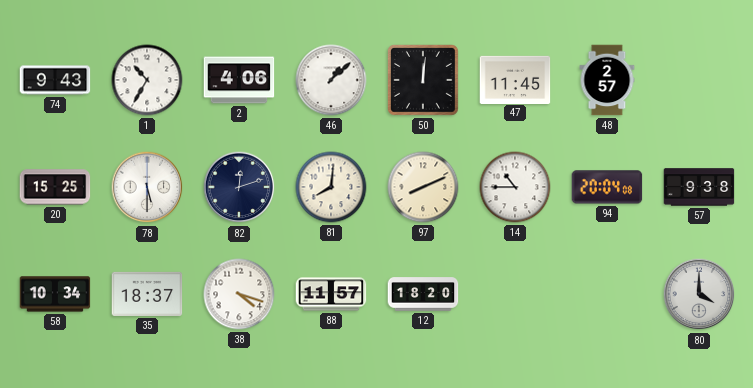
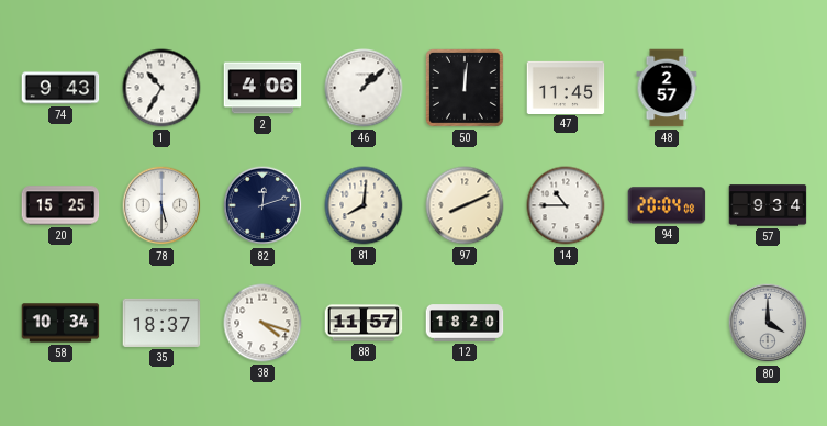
57: 9:38 -> 9:34
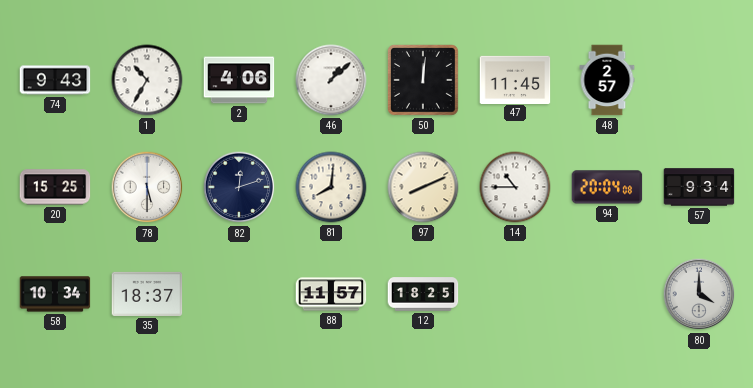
38: 4:18 -> none
12: 18:20 -> 18:25
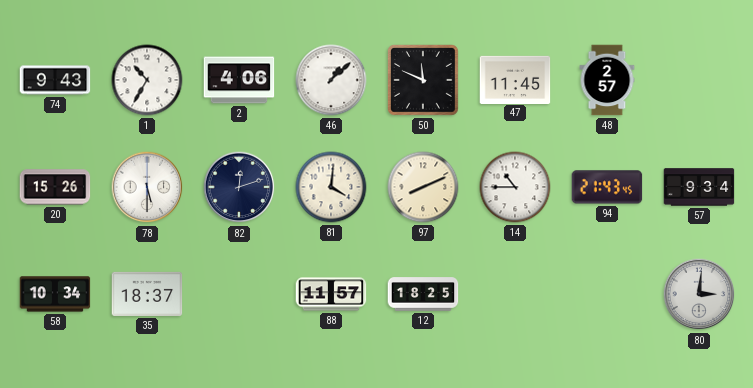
50: 12:01 -> 11:49
20: 15:25 -> 15:26
81: 8:01 -> 4:01
94: 20:04 -> 21:43
80: 4:00 -> 3:01
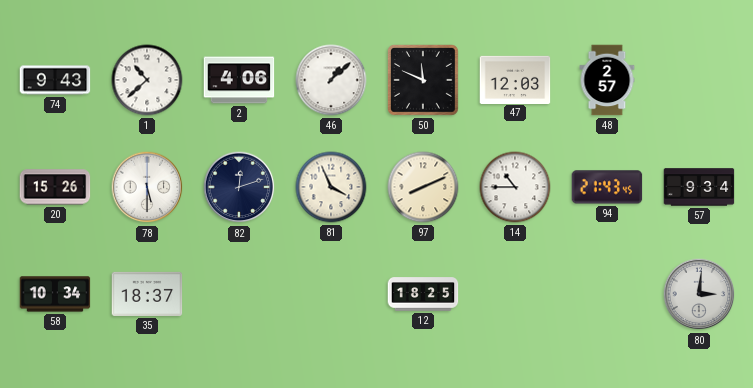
1: 10:35 -> 10:38
47: 11:45 -> 12:03
81: 4:01 -> 3:56
88: 11:57 -> none
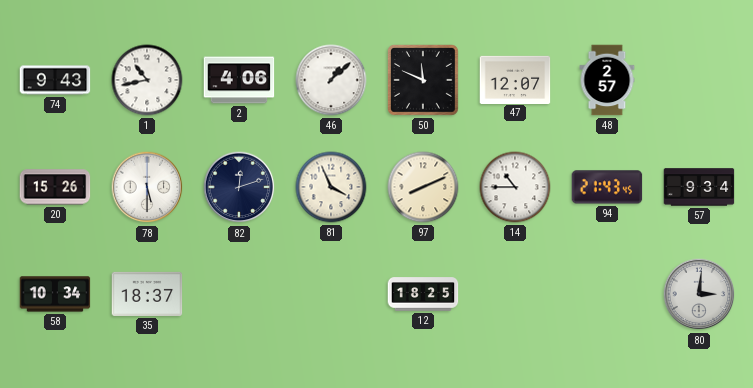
1: 10:38 -> 10:43
47: 12:03 -> 12:07
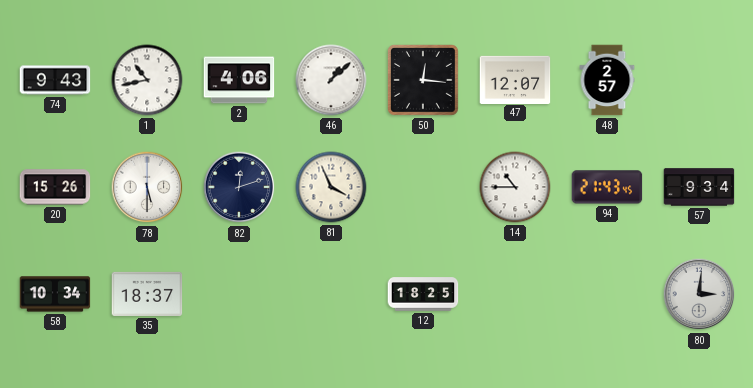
50: 11:49 -> 12:16
97: 8:11 -> none
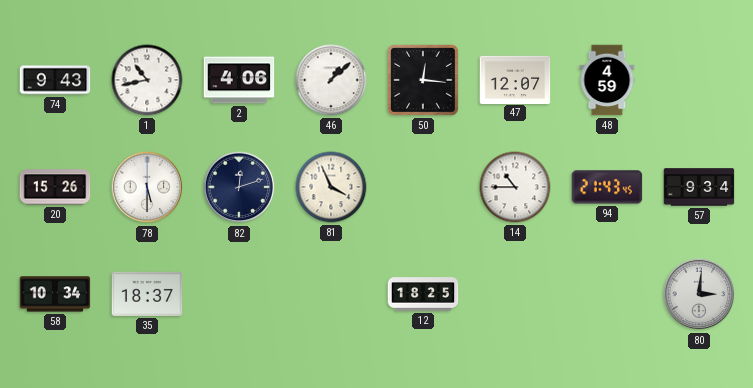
48: 2:57 -> 4:59
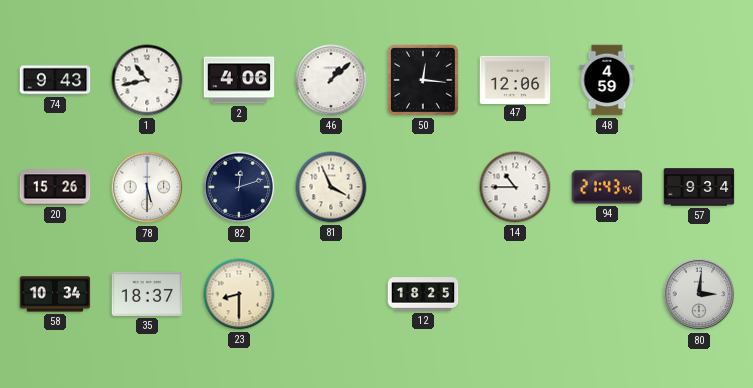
47: 12:07 -> 12:06
23: none -> 8:30
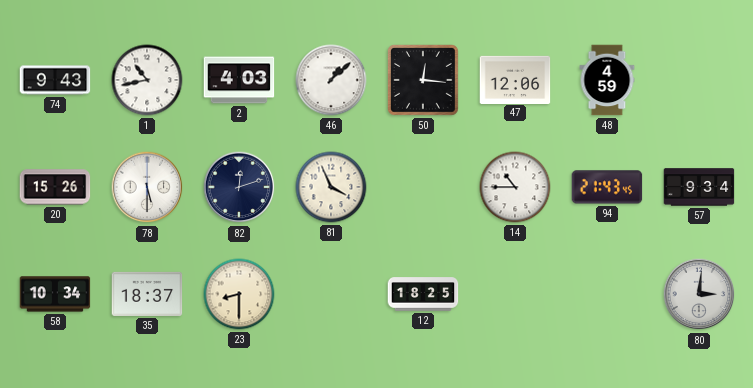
2: 4:06 -> 4:03
